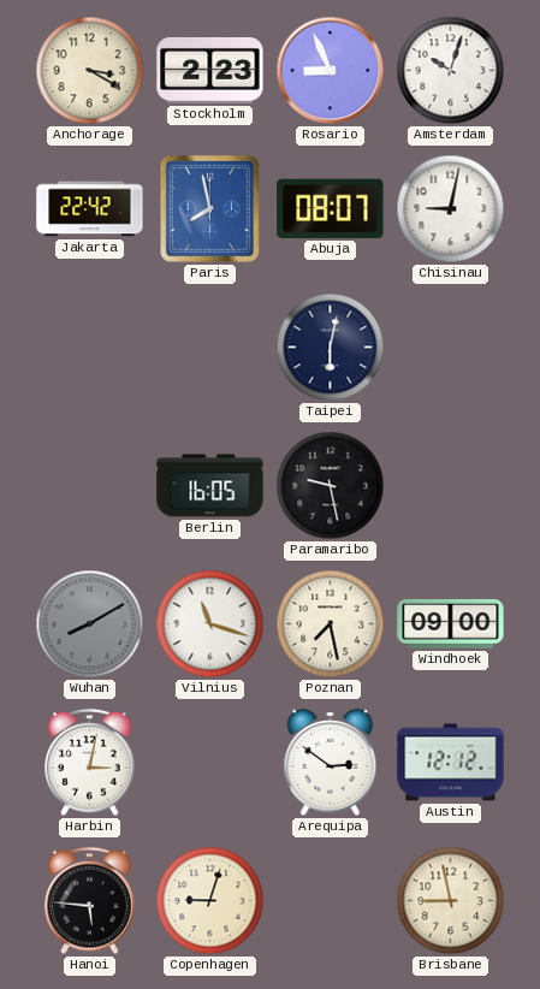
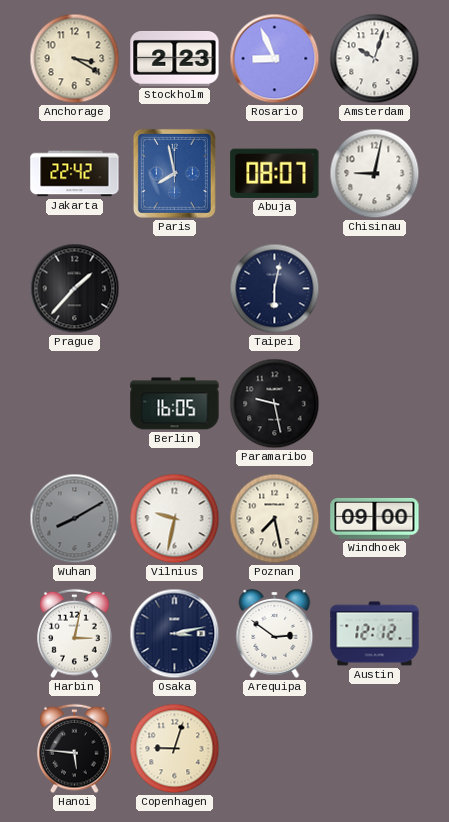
Prague: none -> 1:37
Vilnius: 11:18 -> 9:32
Osaka: none -> 3:13
Brisbane: 8:58 -> none
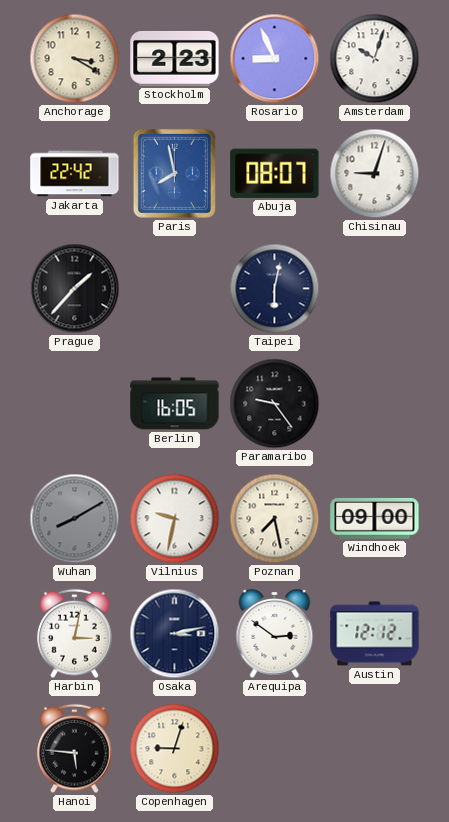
Chisinau: 9:02 -> 9:03
Paramaribo: 9:28 -> 9:24
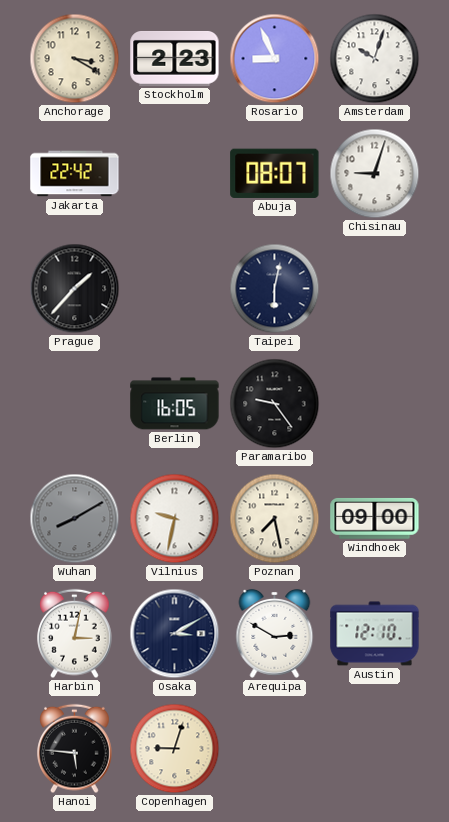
Paris: 7:58 -> none
Osaka: 3:13 -> 3:10
Arequipa: 2:51 -> 2:50
Austin: 12:12 -> 12:10
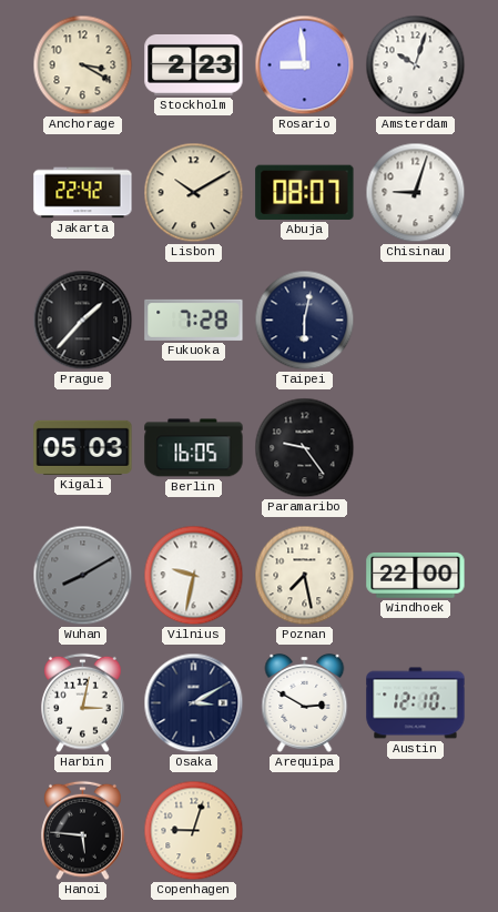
Rosario: 8:56 -> 8:59
Lisbon: none -> 10:10
Fukuoka: none -> 7:28
Kigali: none -> 05:03
Windhoek: 09:00 -> 22:00
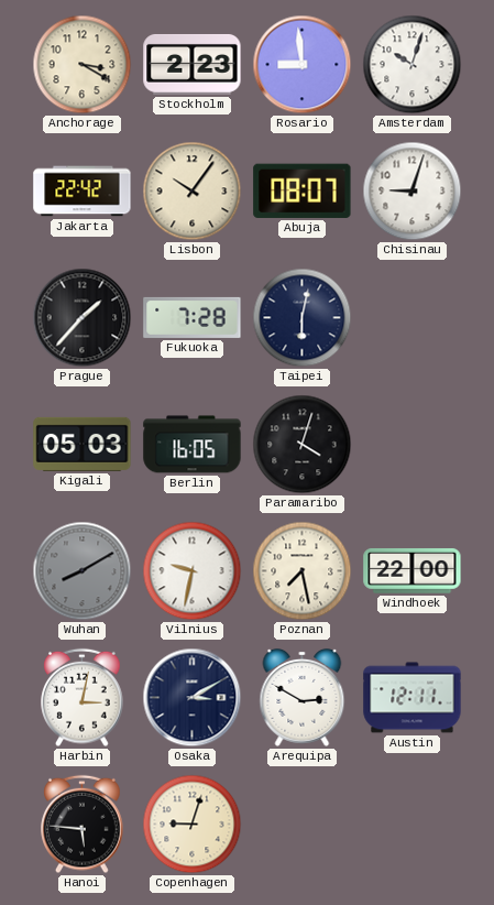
Lisbon: 10:10 -> 10:06
Paramaribo: 9:24 -> 4:03
Austin: 12:10 -> 12:11
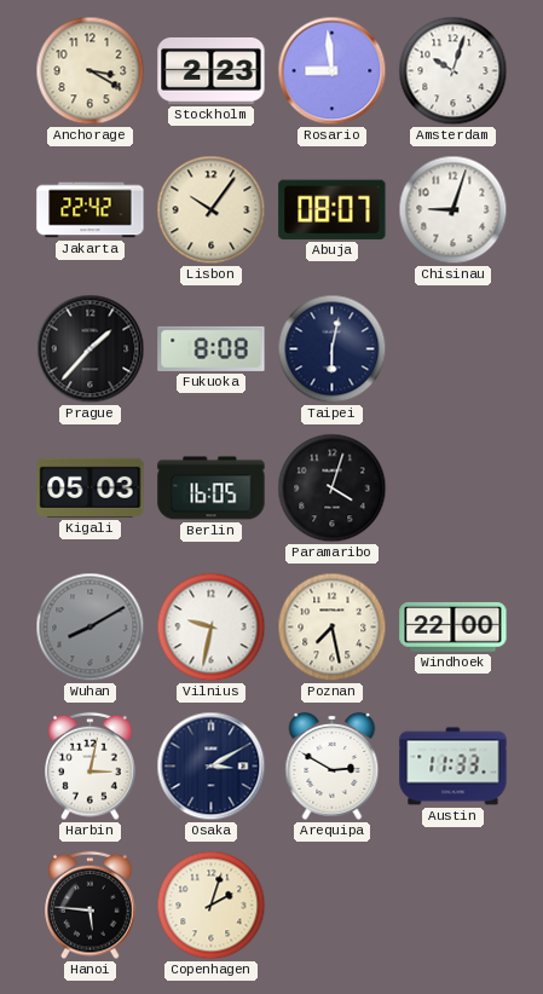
Fukuoka: 7:28 -> 8:08
Austin: 12:11 -> 11:33
Copenhagen: 9:03 -> 2:03
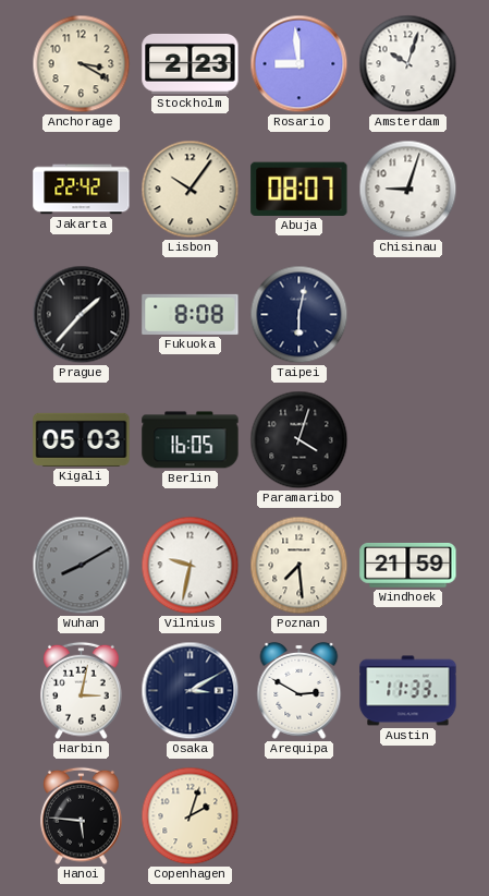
Poznan: 7:28 -> 7:29
Windhoek: 22:00 -> 21:59
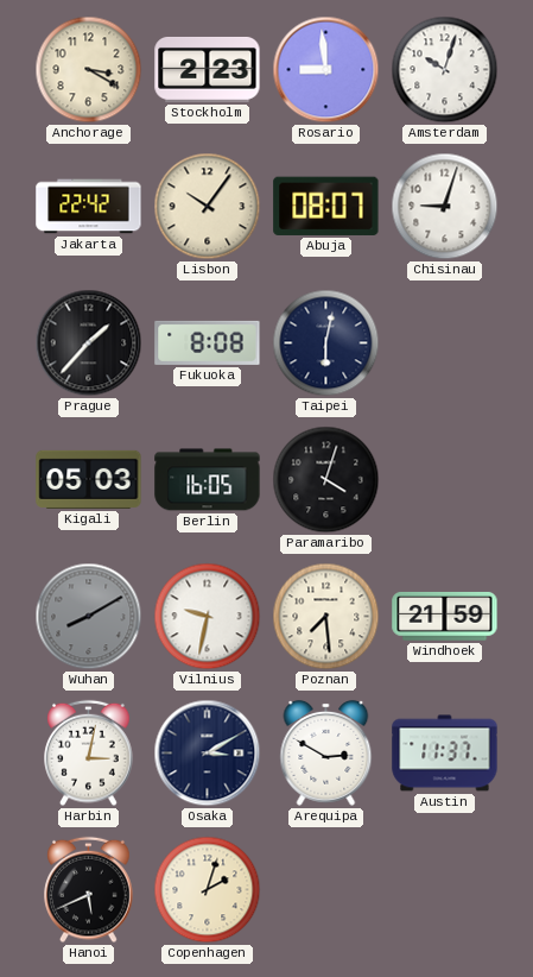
Austin: 11:33 -> 11:37
Hanoi: 5:46 -> 5:41
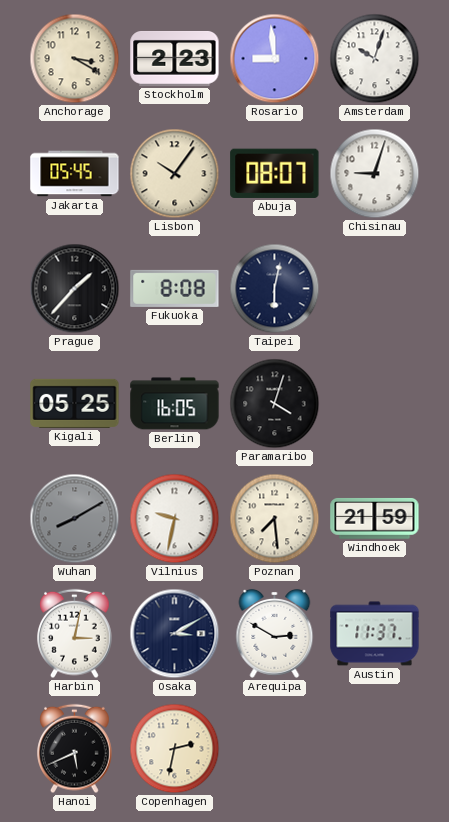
Jakarta: 22:42 -> 05:45
Kigali: 05:03 -> 05:25
Copenhagen: 2:03 -> 2:32
